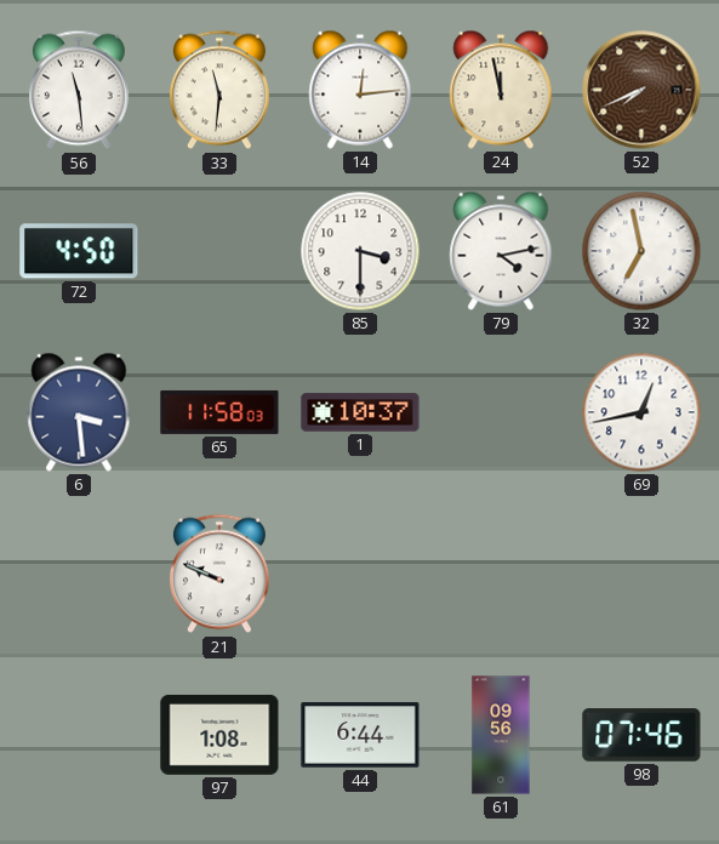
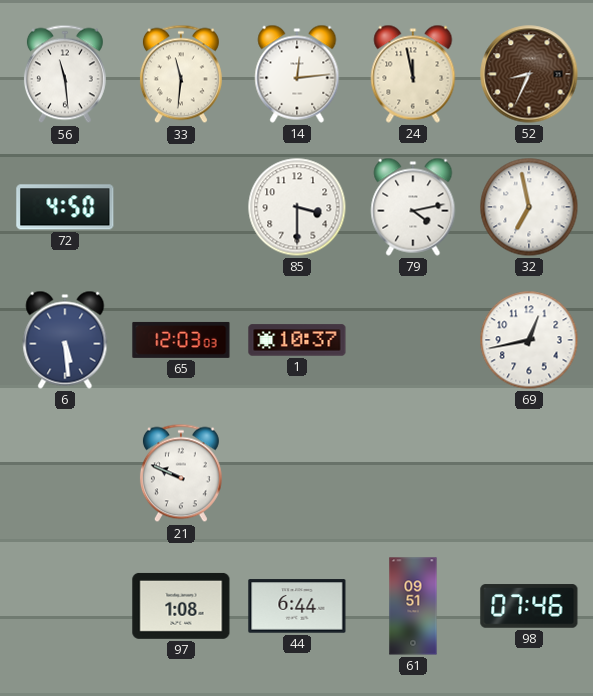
52: 7:41 -> 8:34
6: 3:29 -> 5:29
65: 11:58 -> 12:03
61: 09:56 -> 09:51
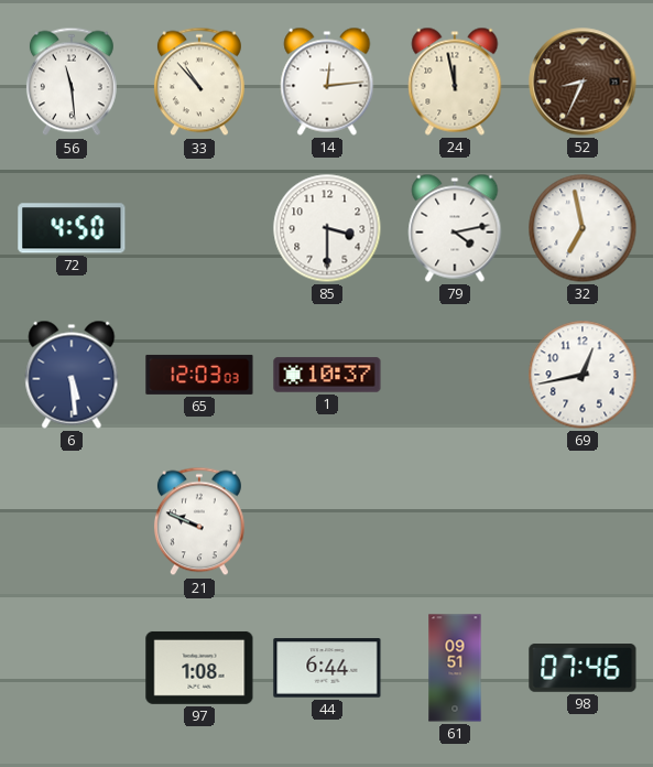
33: 11:31 -> 10:53
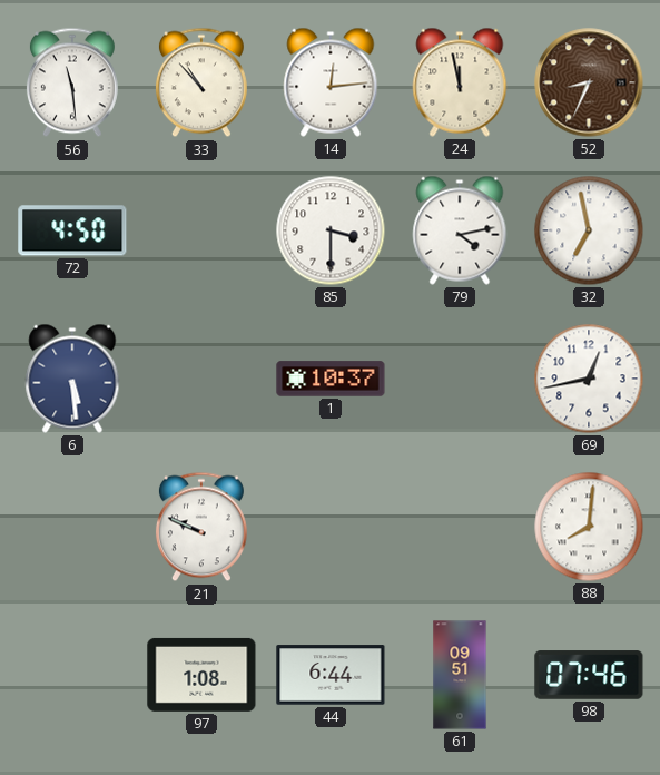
65: 12:03 -> none
88: none -> 8:01
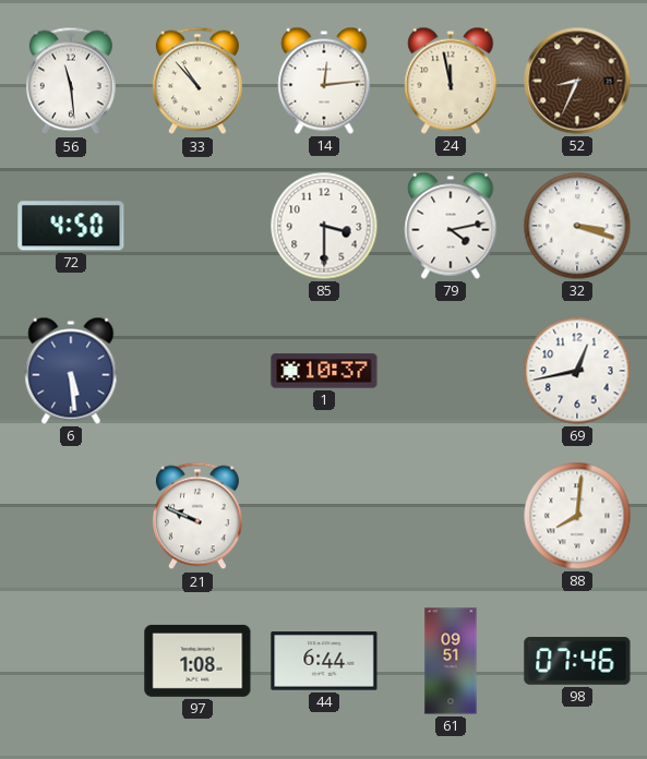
32: 6:58 -> 3:18
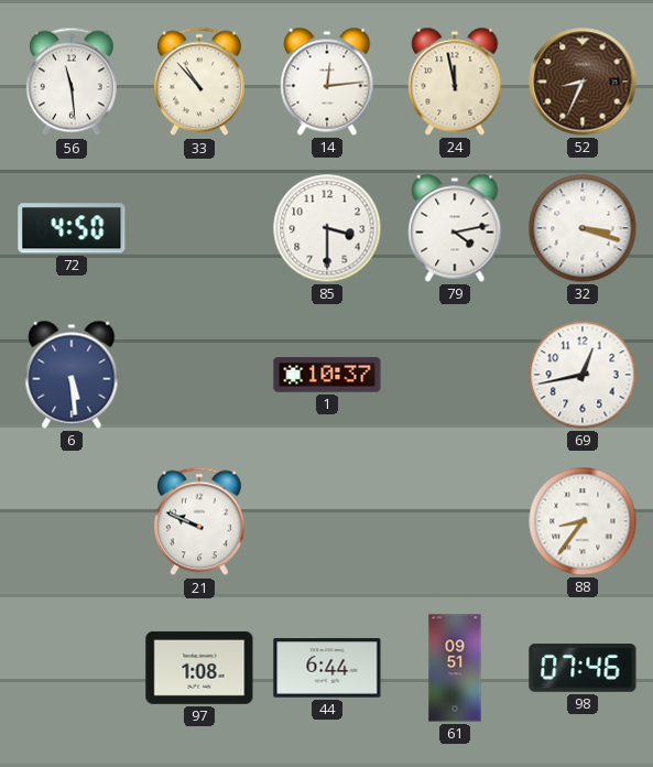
88: 8:01 -> 8:36
